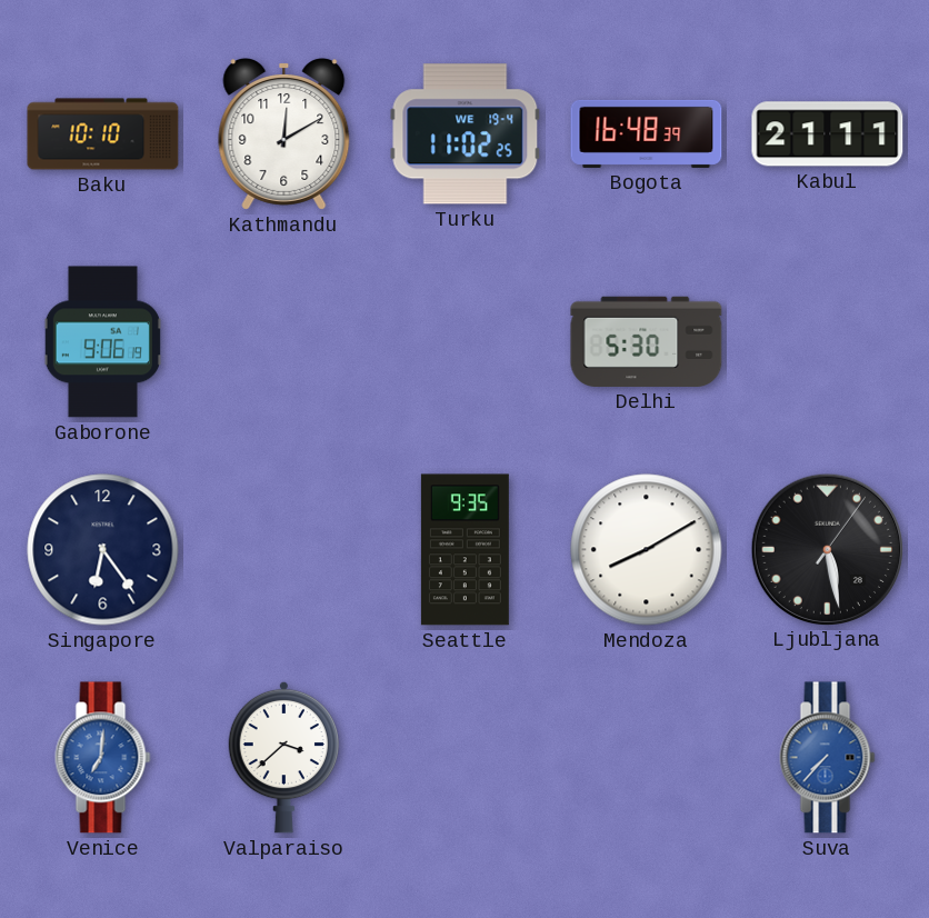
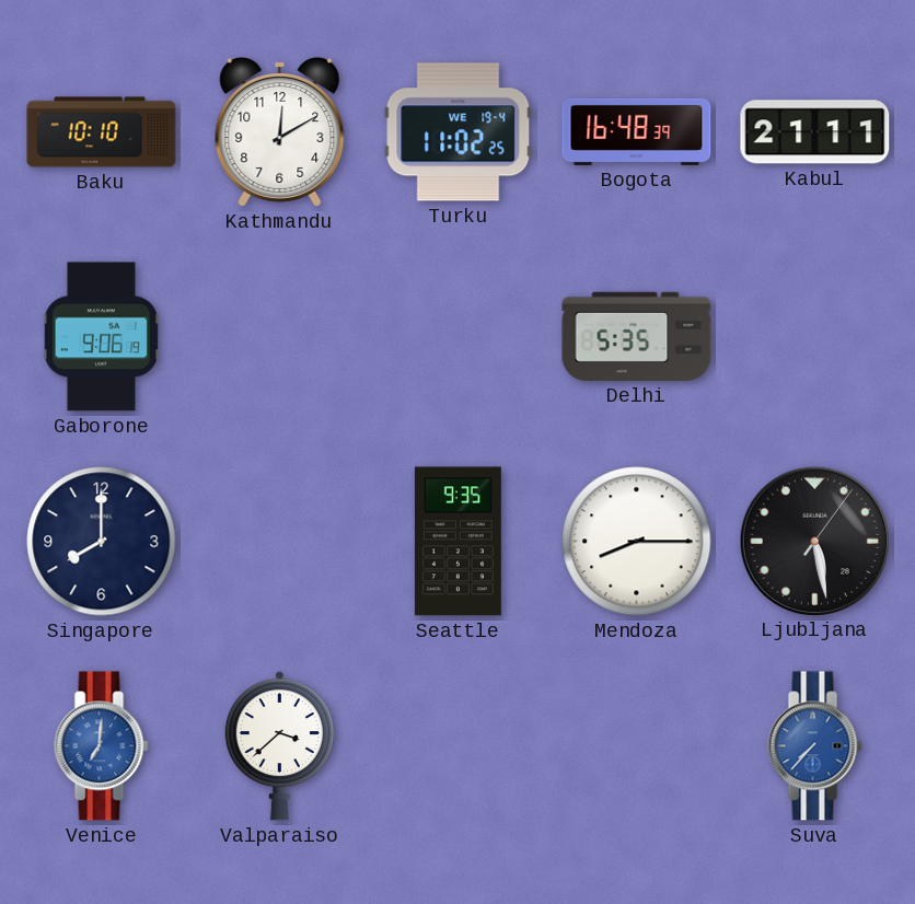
Delhi: 5:30 -> 5:35
Singapore: 6:24 -> 8:00
Mendoza: 8:10 -> 8:15
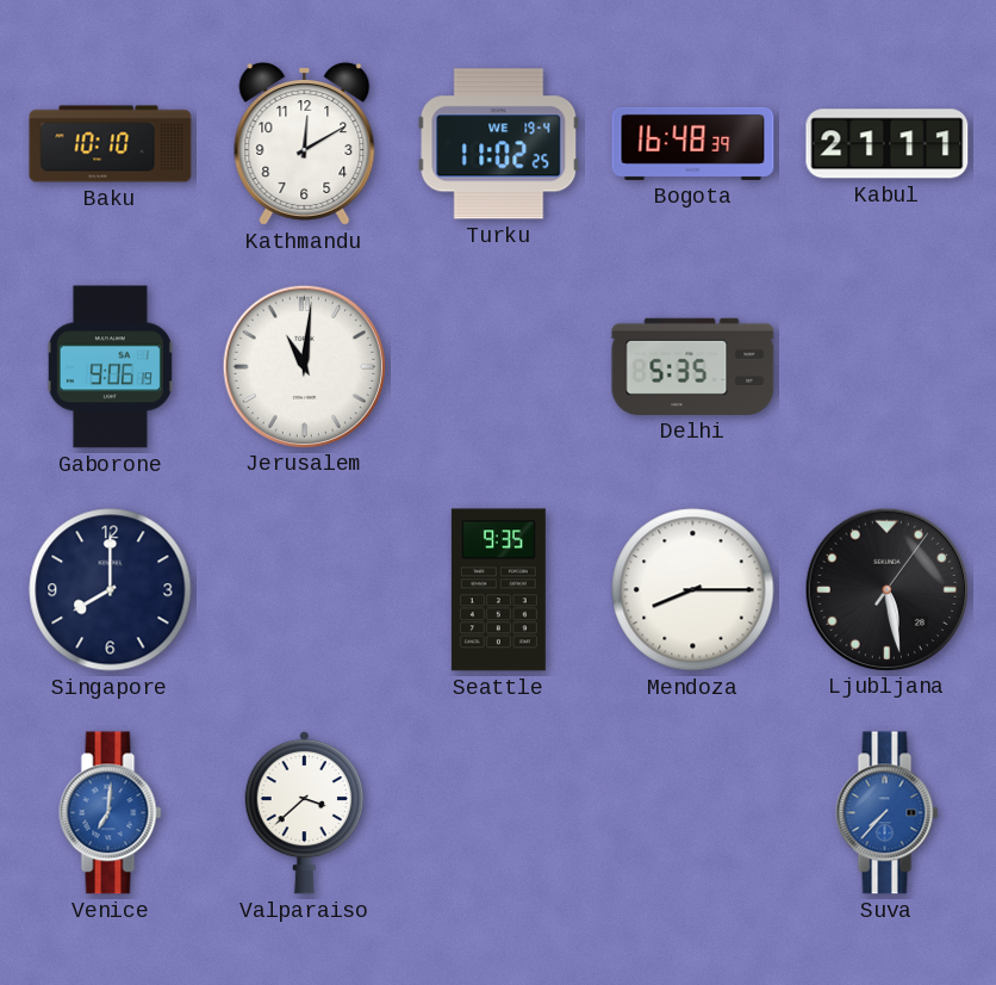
Jerusalem: none -> 11:01
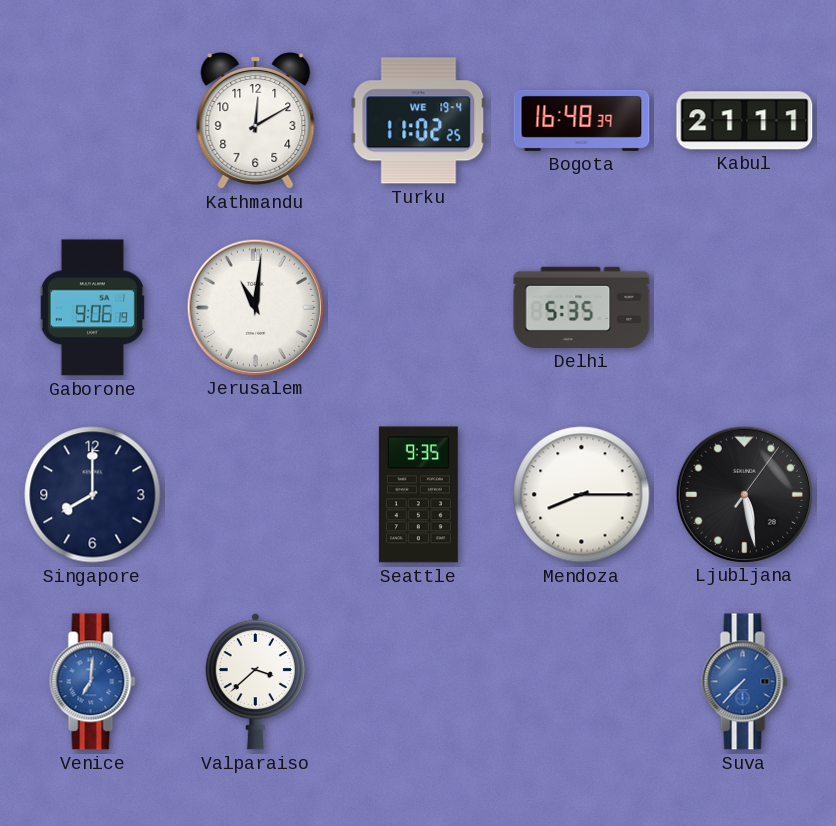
Baku: 10:10 -> none
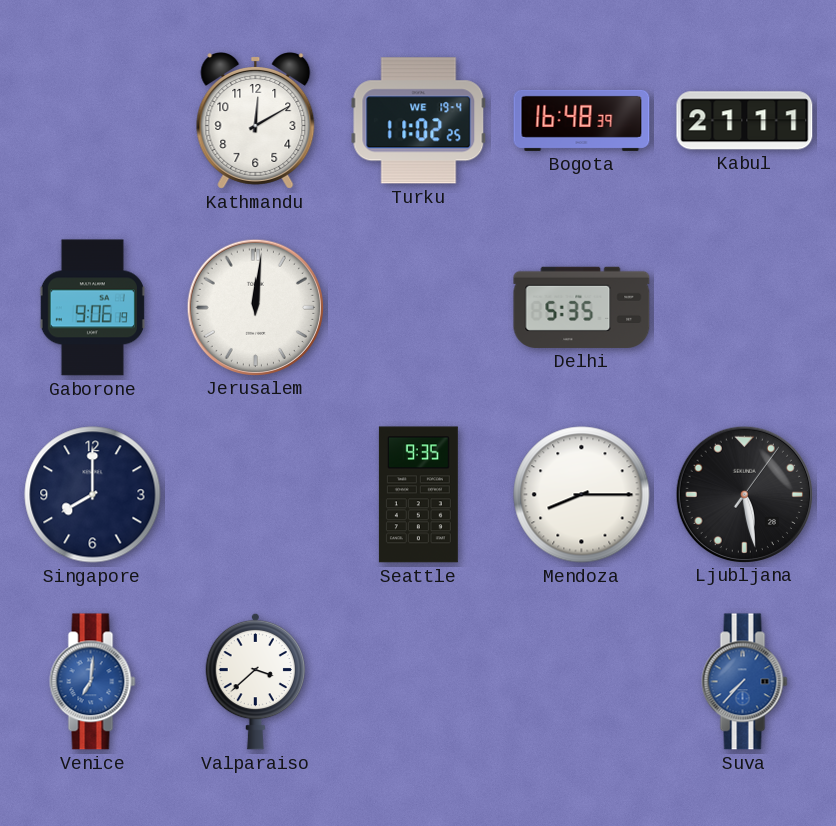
Jerusalem: 11:01 -> 12:01
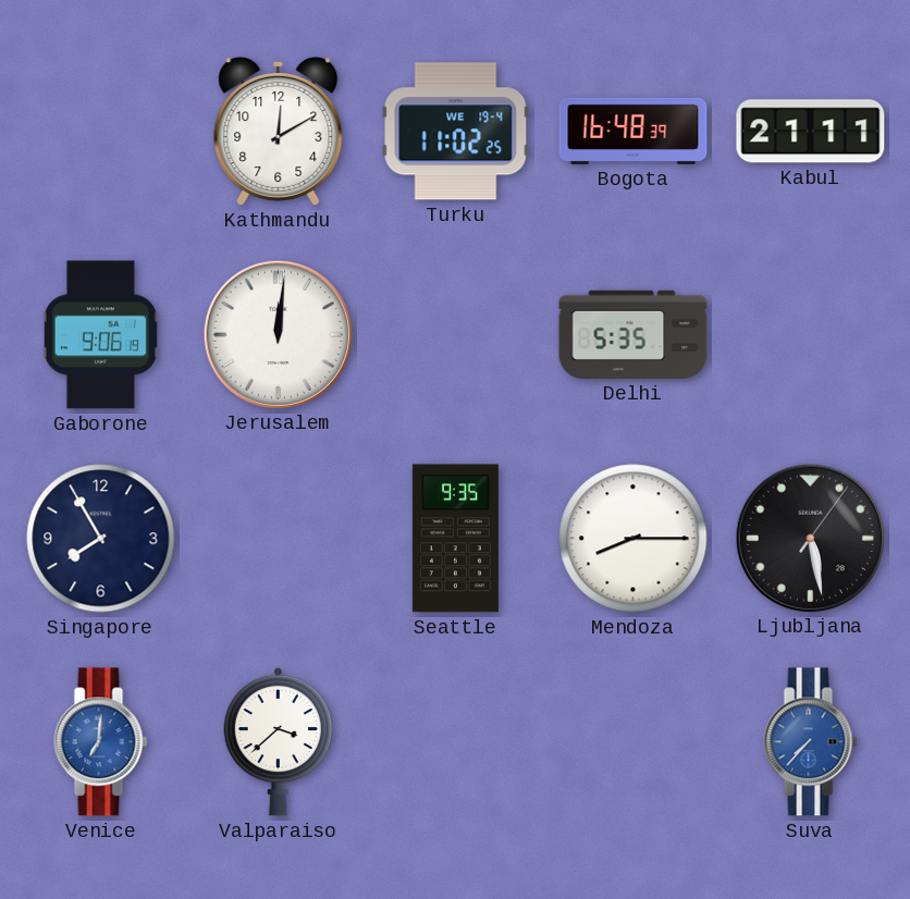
Singapore: 8:00 -> 7:55
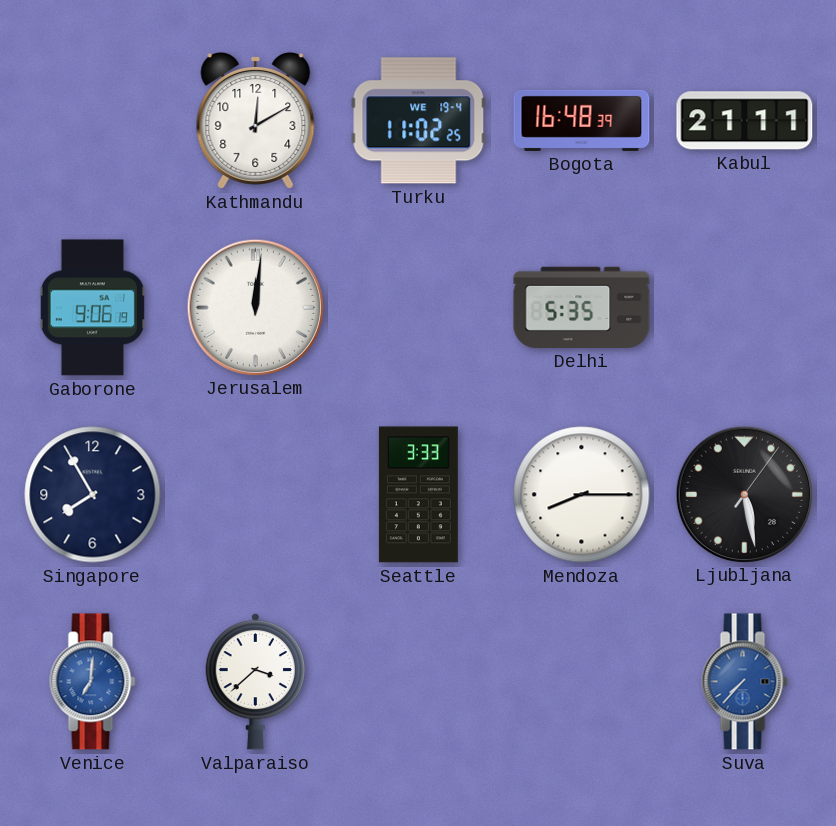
Seattle: 9:35 -> 3:33
